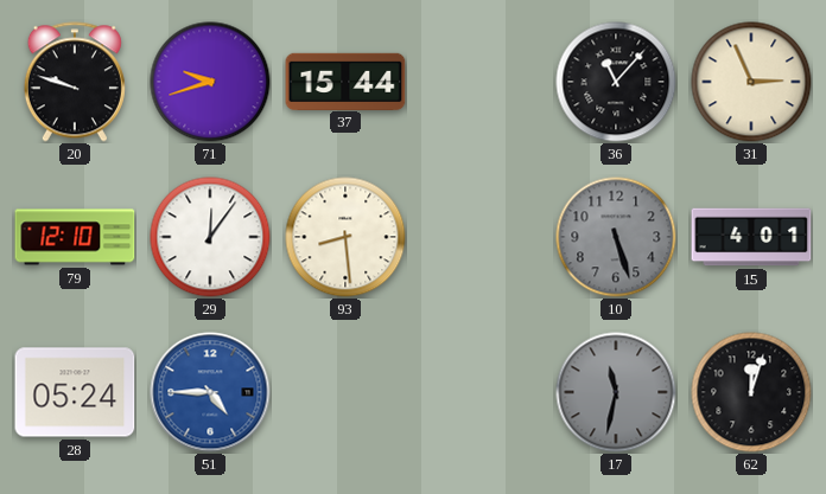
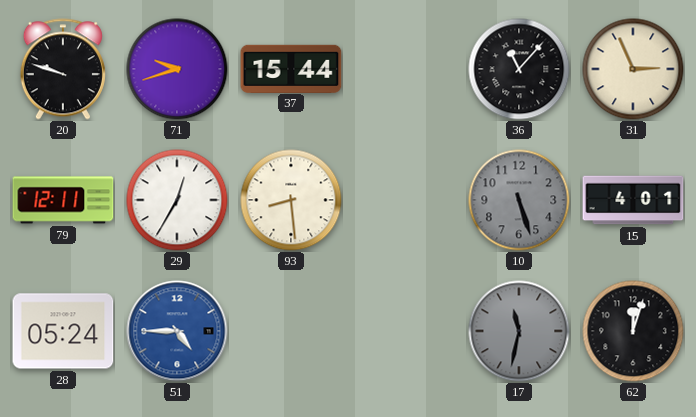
79: 12:10 -> 12:11
29: 12:06 -> 12:35
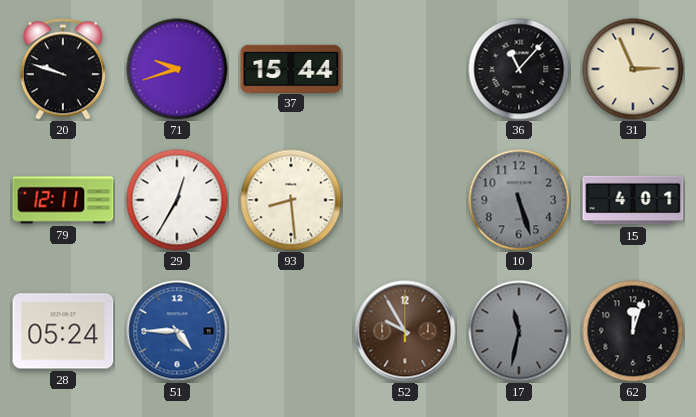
52: none -> 9:55
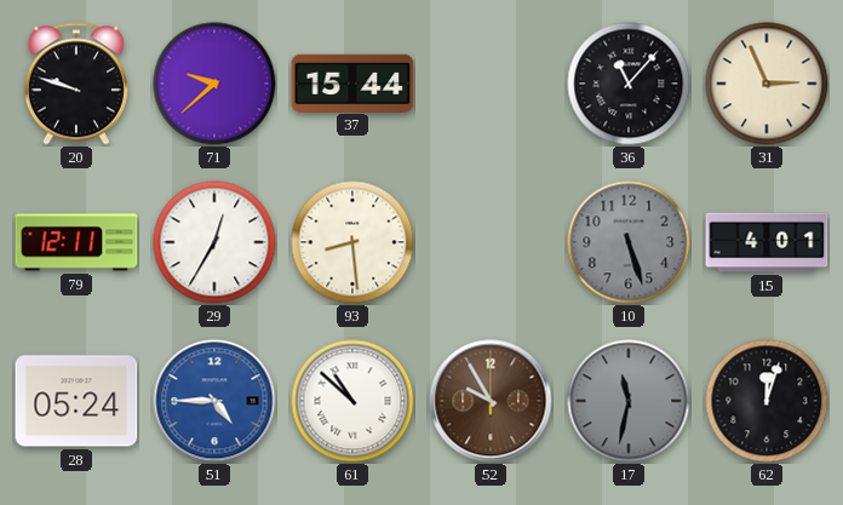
71: 9:42 -> 9:38
61: none -> 10:52
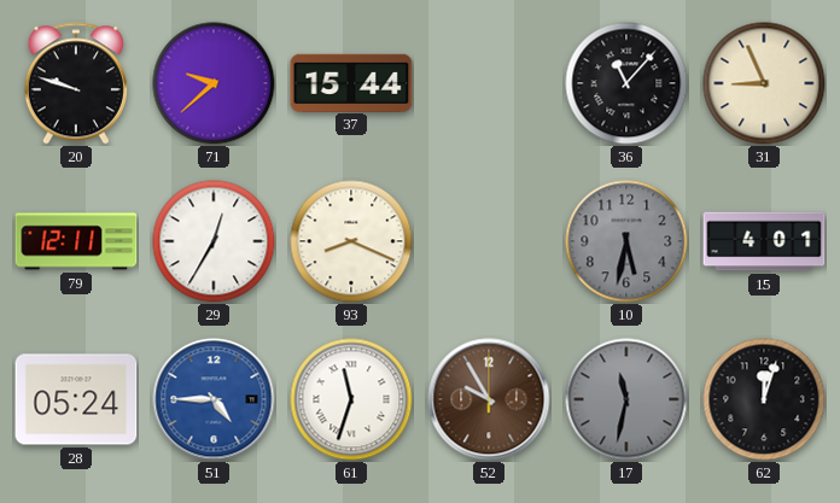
31: 2:56 -> 8:56
93: 8:29 -> 8:19
10: 5:27 -> 5:32
61: 10:52 -> 11:33
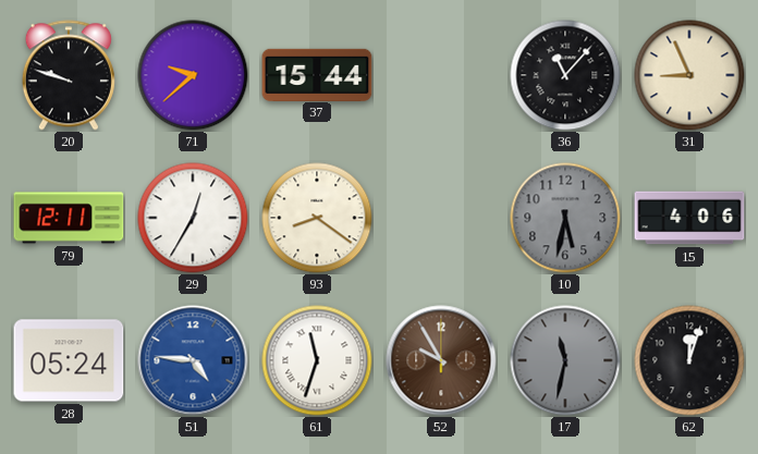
93: 8:19 -> 8:21
15: 4:01 -> 4:06
51: 4:45 -> 4:46
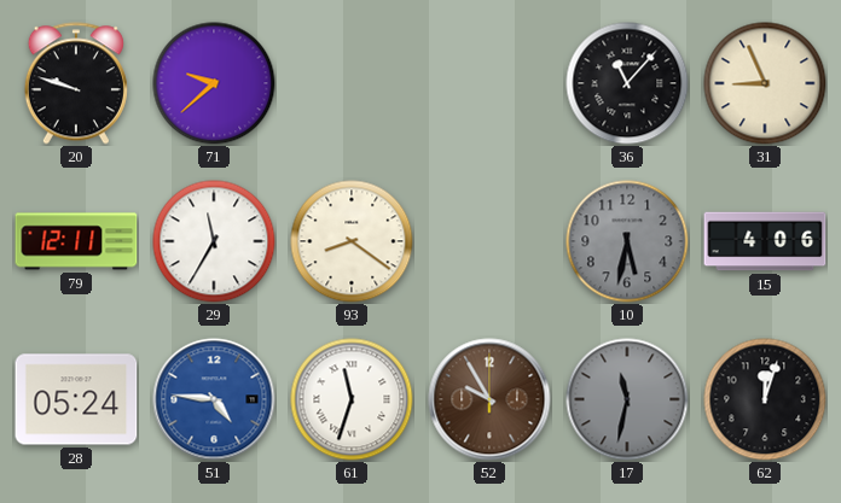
37: 15:44 -> none
29: 12:35 -> 11:35
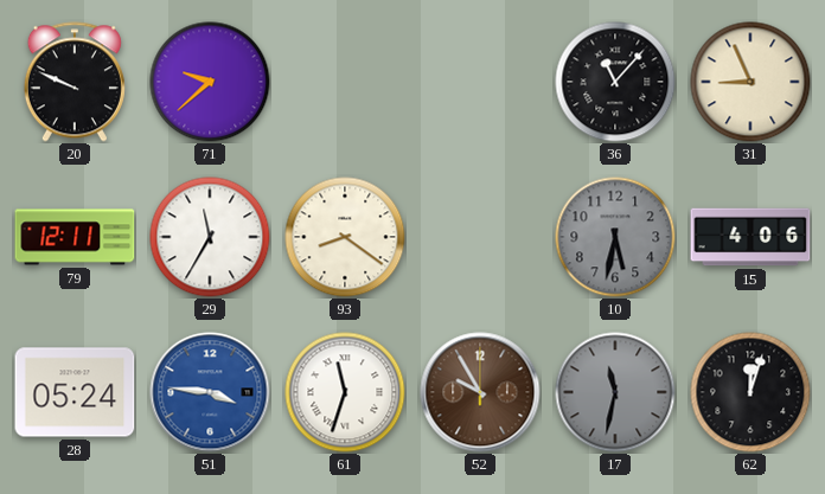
20: 9:48 -> 9:49
51: 4:46 -> 3:46
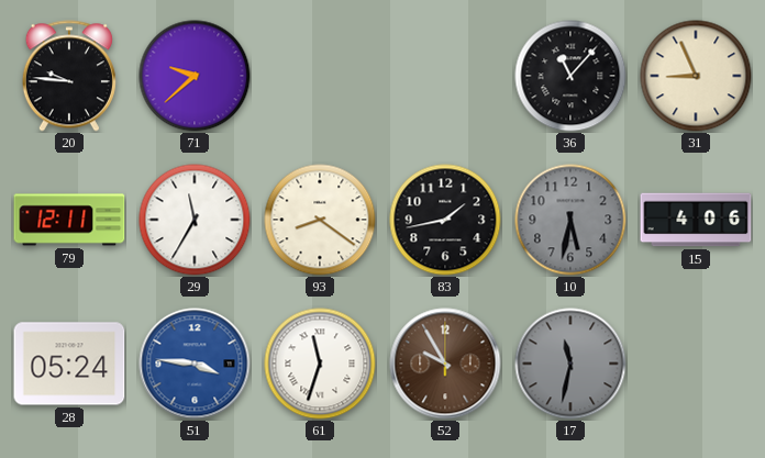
20: 9:49 -> 9:46
83: none -> 1:43
62: 12:03 -> none
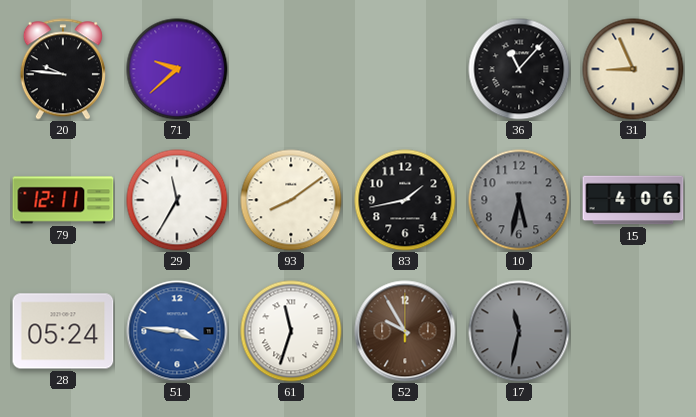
93: 8:21 -> 8:09
